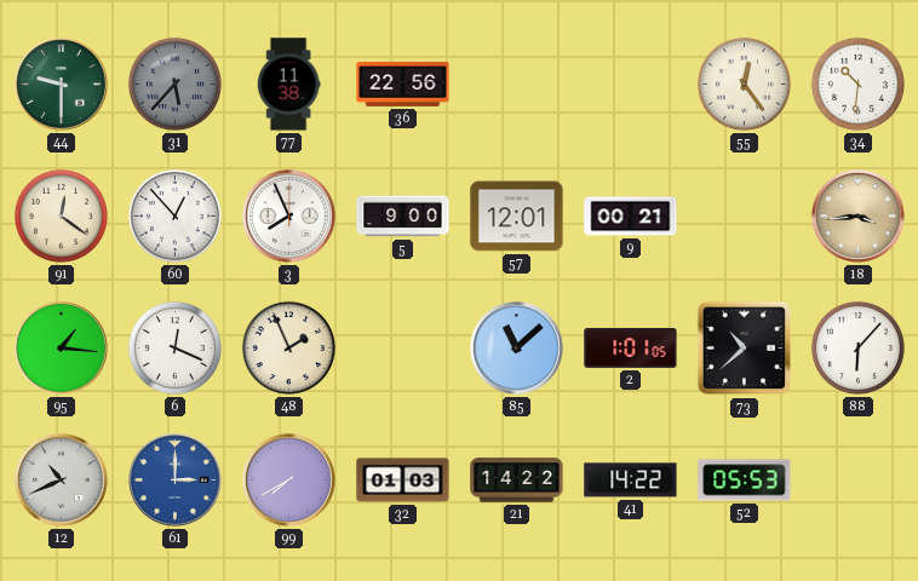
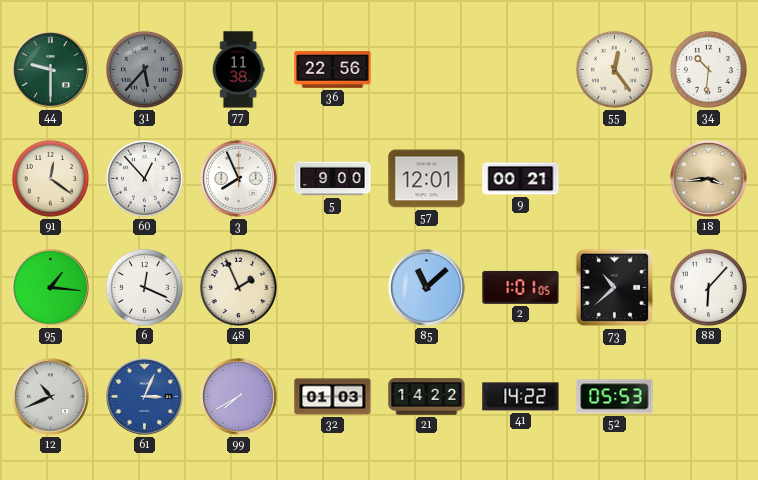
61: 3:00 -> 3:04
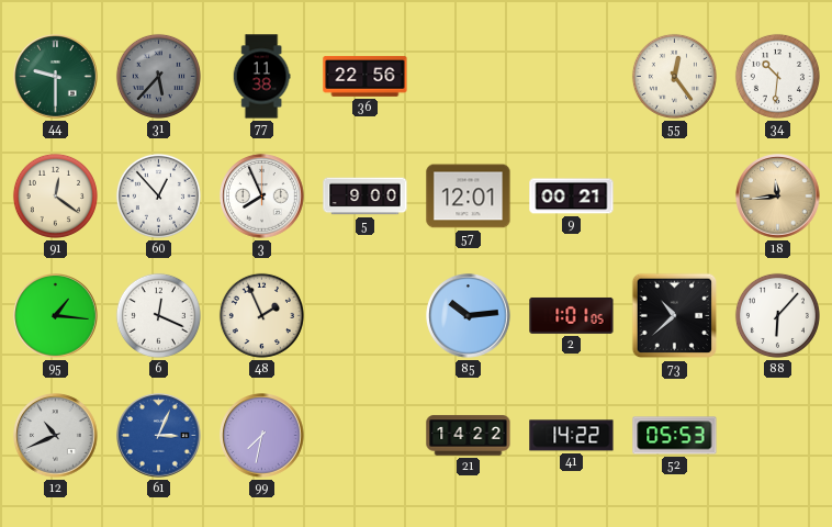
18: 3:44 -> 11:44
85: 11:08 -> 10:14
99: 7:40 -> 7:32
32: 01:03 -> none
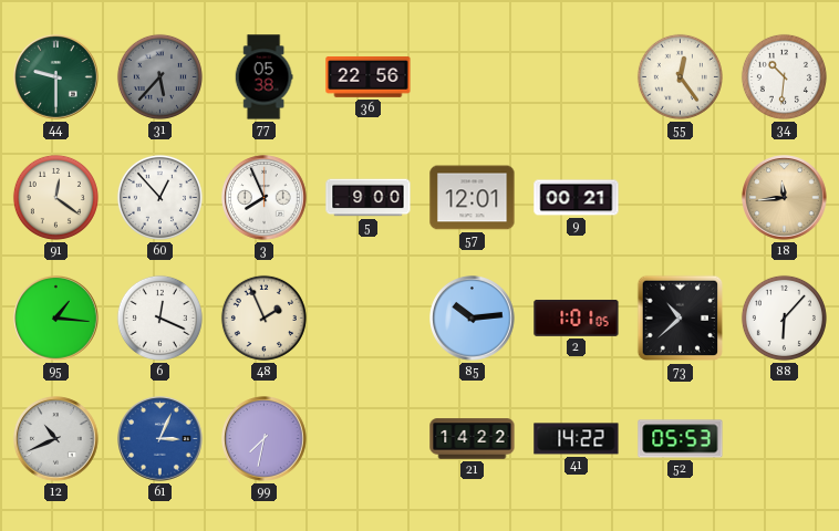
77: 11:38 -> 05:38
